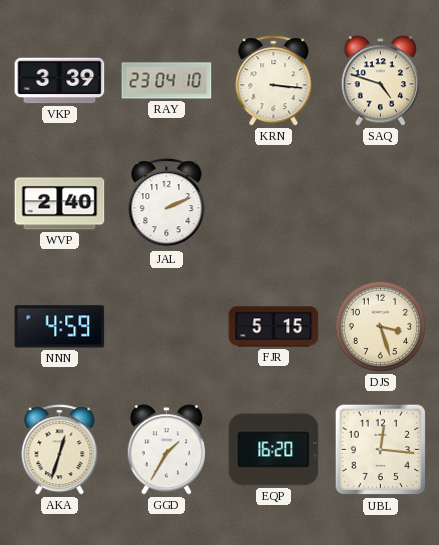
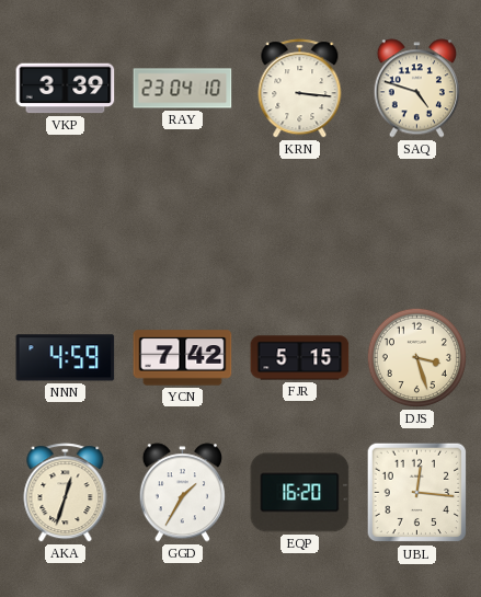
WVP: 2:40 -> none
JAL: 2:11 -> none
YCN: none -> 7:42
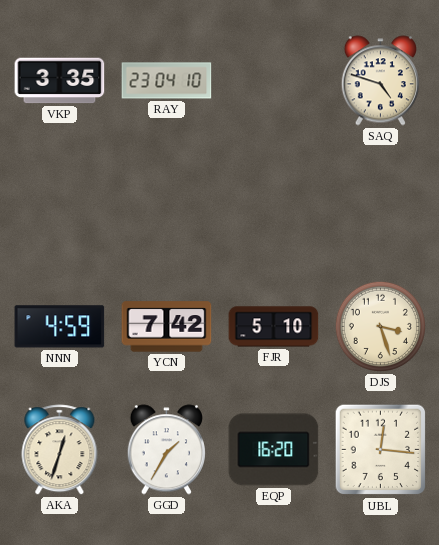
VKP: 3:39 -> 3:35
KRN: 3:16 -> none
FJR: 5:15 -> 5:10
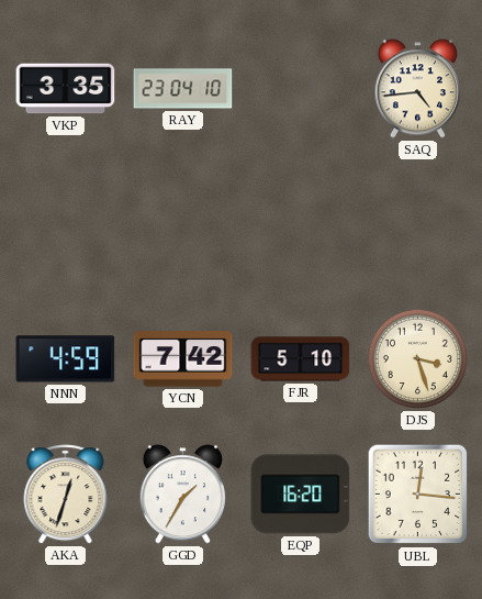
SAQ: 4:48 -> 4:44
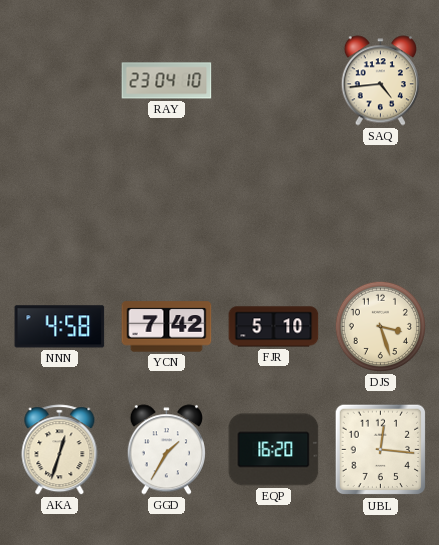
VKP: 3:35 -> none
NNN: 4:59 -> 4:58
